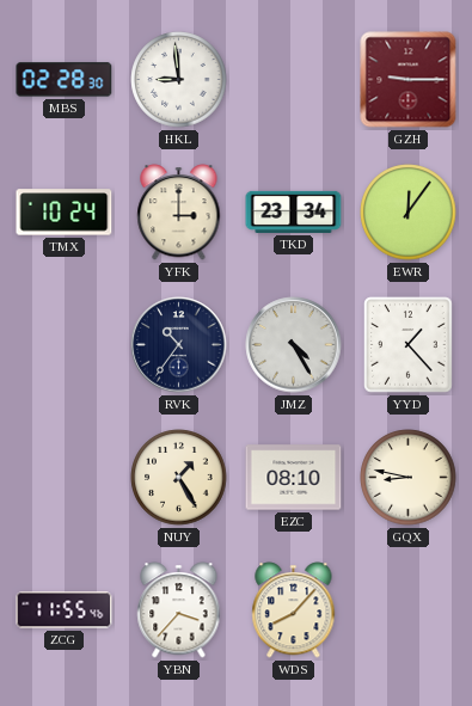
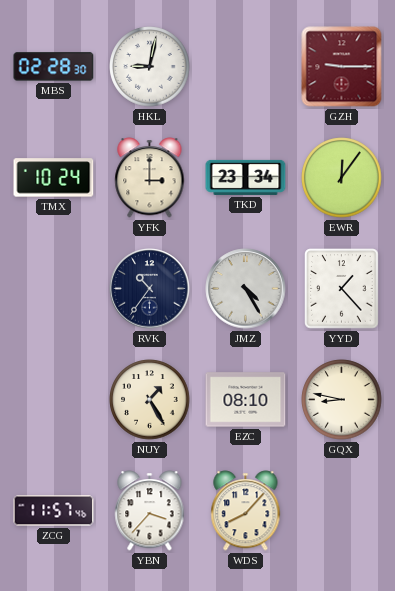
HKL: 8:59 -> 9:02
ZCG: 11:55 -> 11:57
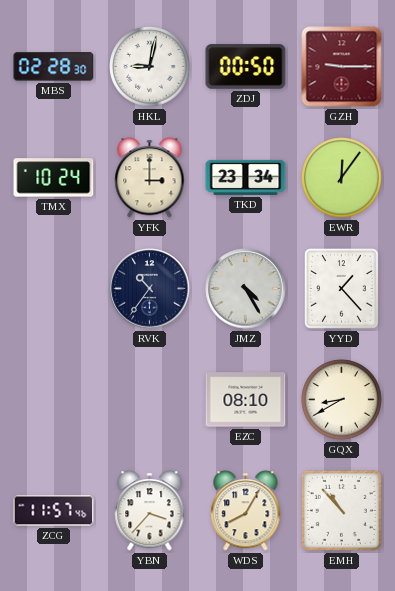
ZDJ: none -> 00:50
NUY: 1:25 -> none
GQX: 8:47 -> 8:40
WDS: 8:07 -> 8:05
EMH: none -> 10:53
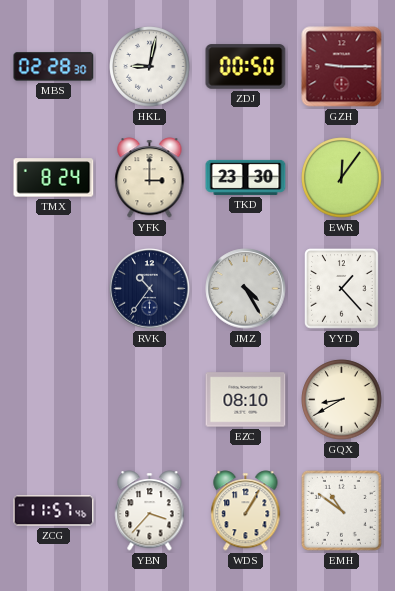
TMX: 10:24 -> 8:24
TKD: 23:34 -> 23:30
WDS: 8:05 -> 1:05
EMH: 10:53 -> 10:51
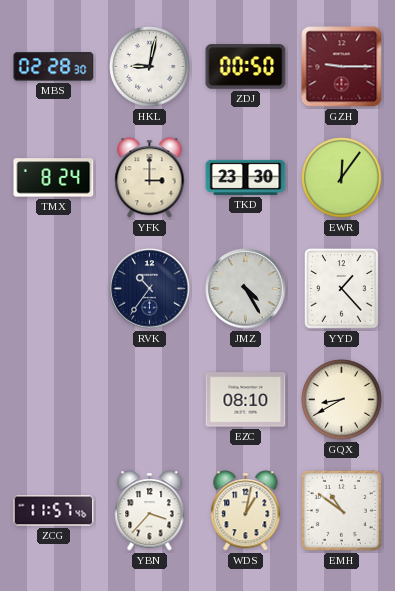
WDS: 1:05 -> 1:02
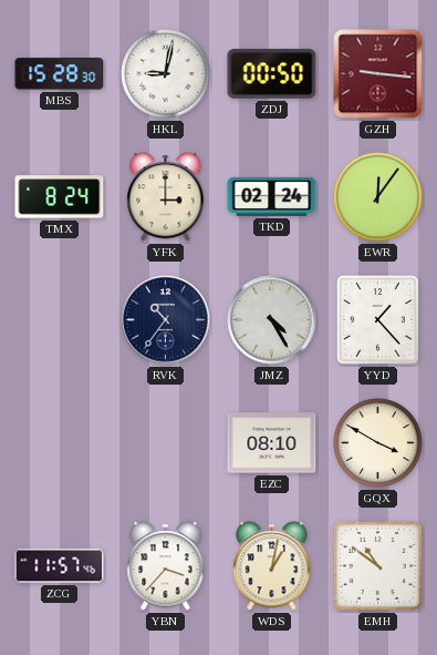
MBS: 02:28 -> 15:28
GZH: 9:15 -> 9:16
TKD: 23:30 -> 02:24
GQX: 8:40 -> 3:50
